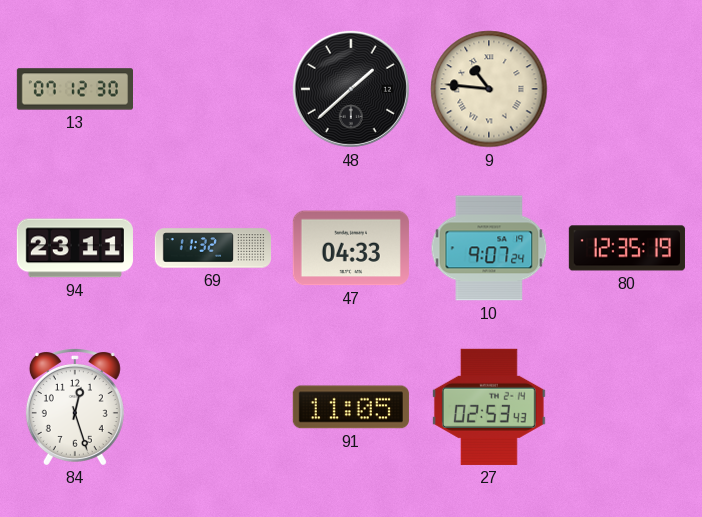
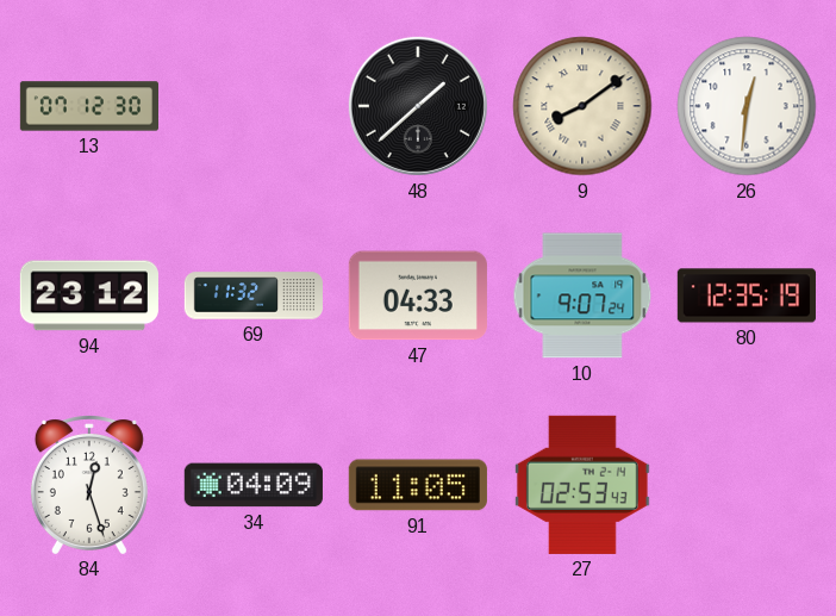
9: 10:46 -> 8:09
26: none -> 12:31
94: 23:11 -> 23:12
34: none -> 04:09
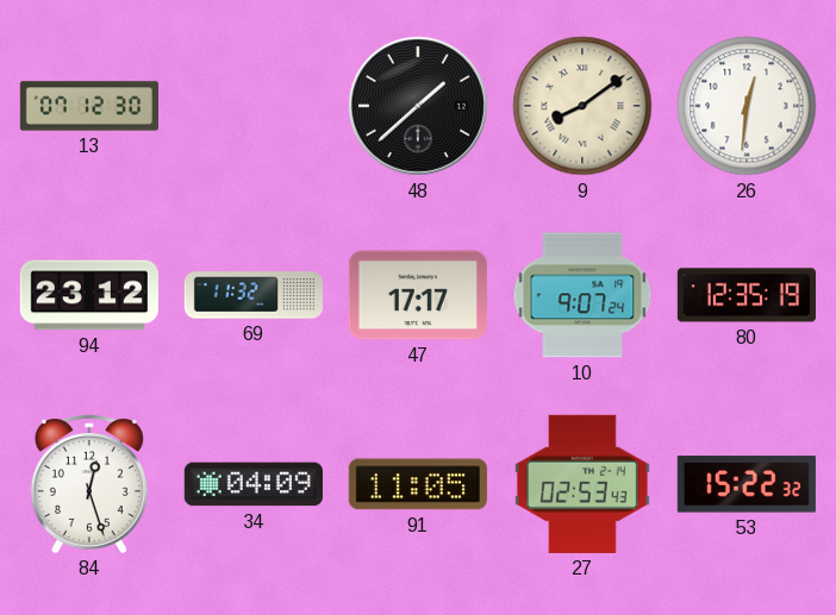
47: 04:33 -> 17:17
53: none -> 15:22
